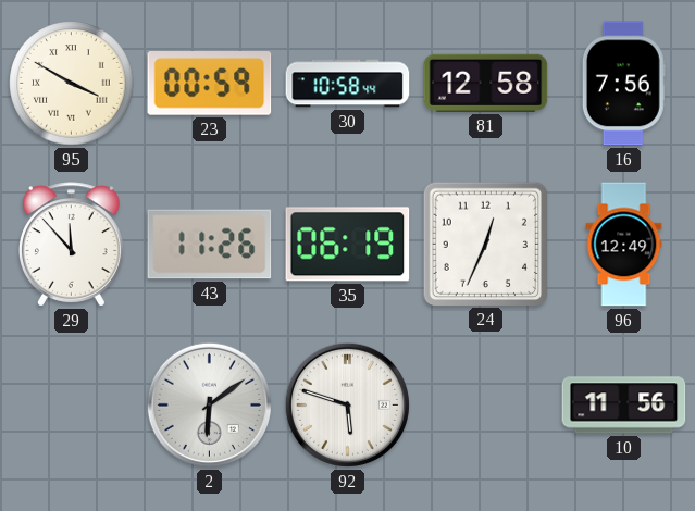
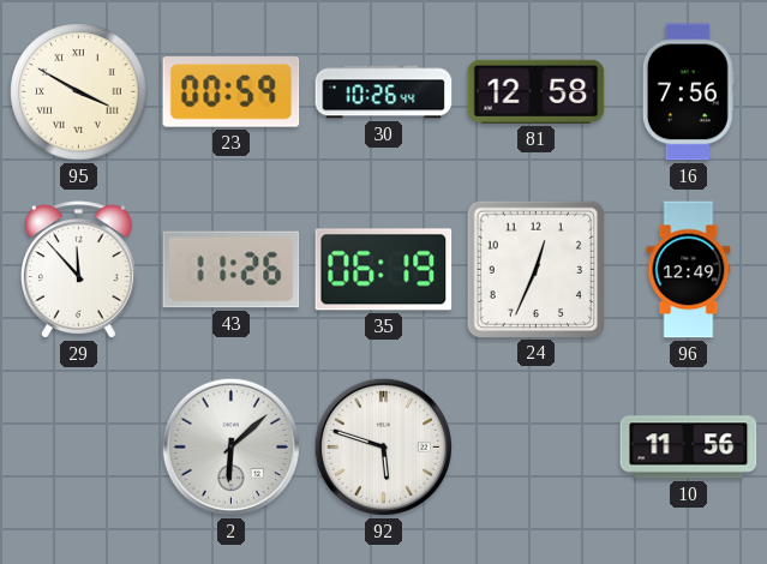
30: 10:58 -> 10:26
2: 6:09 -> 6:08
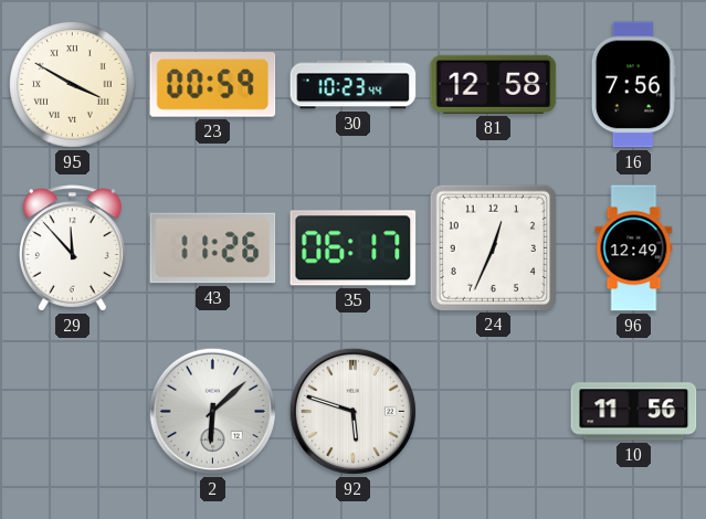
30: 10:26 -> 10:23
35: 06:19 -> 06:17
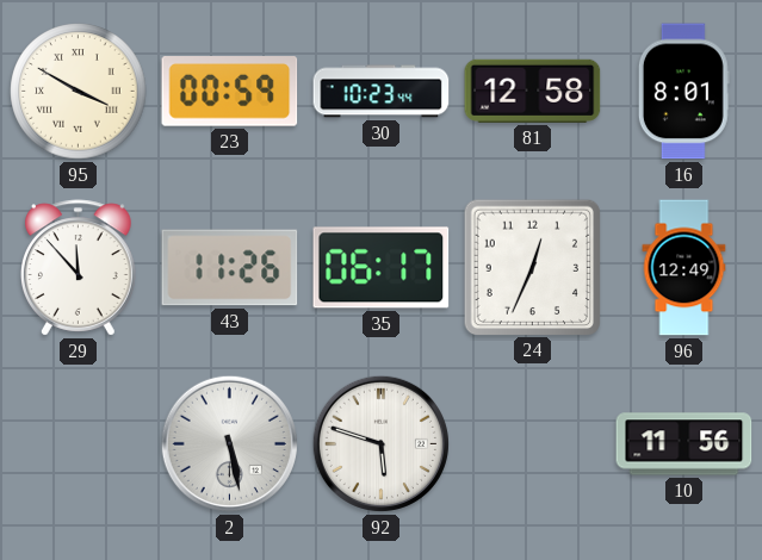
16: 7:56 -> 8:01
2: 6:08 -> 5:28
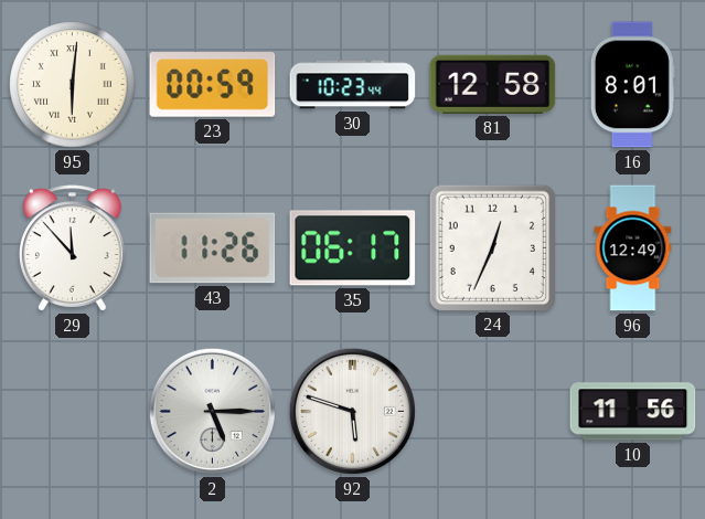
95: 3:50 -> 6:01
2: 5:28 -> 5:15
